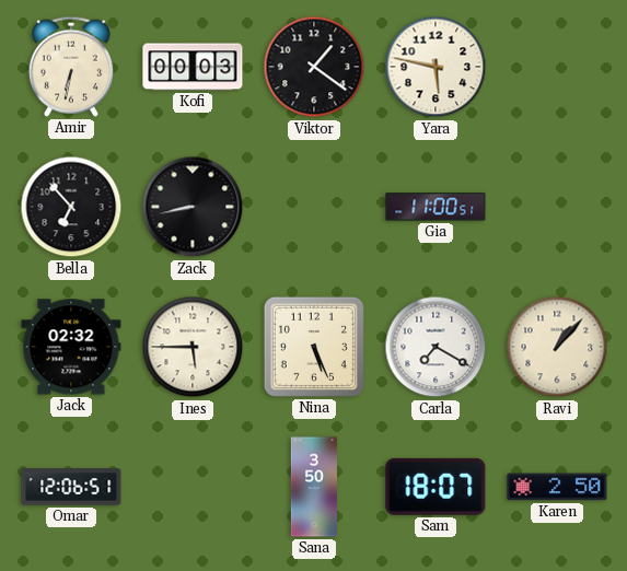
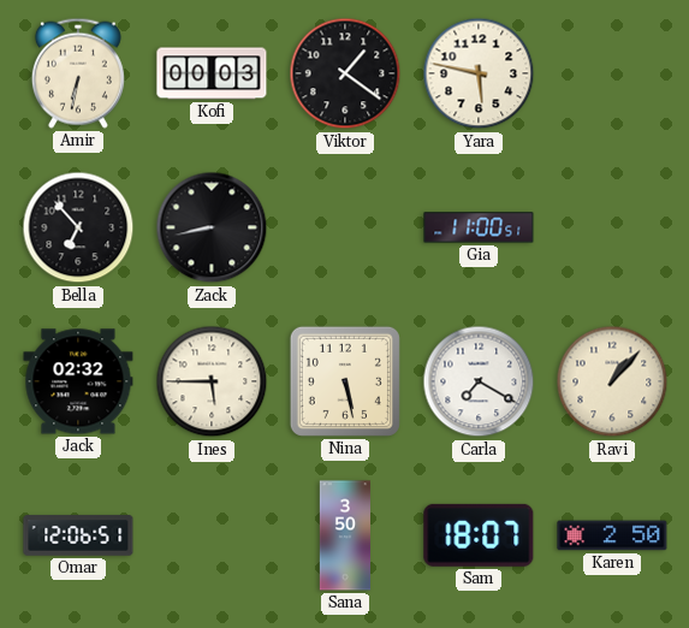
Nina: 5:26 -> 5:28
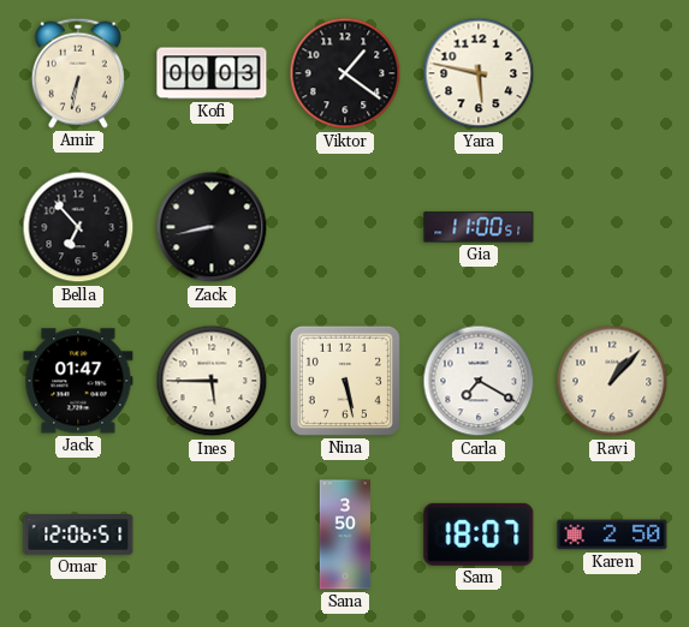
Jack: 02:32 -> 01:47
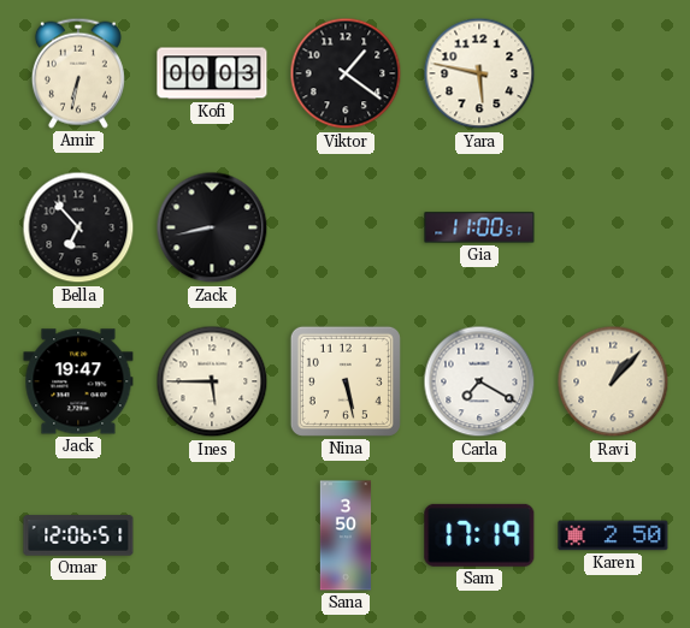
Jack: 01:47 -> 19:47
Sam: 18:07 -> 17:19
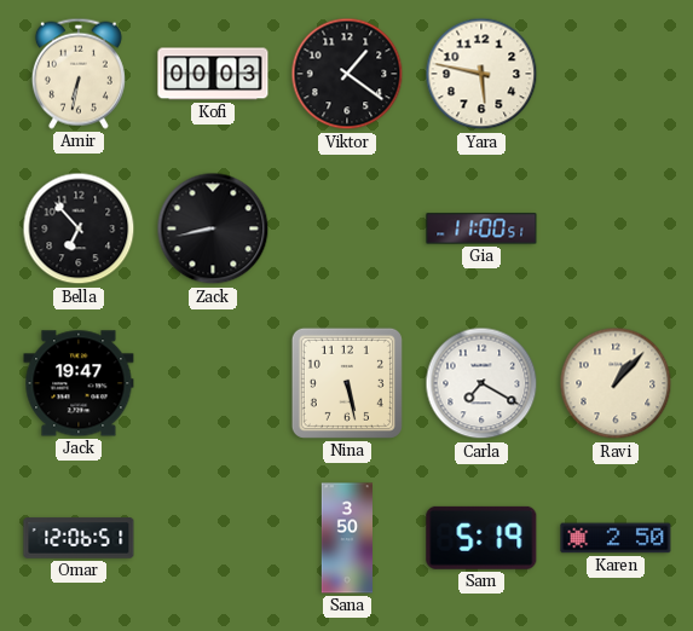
Ines: 5:45 -> none
Sam: 17:19 -> 5:19
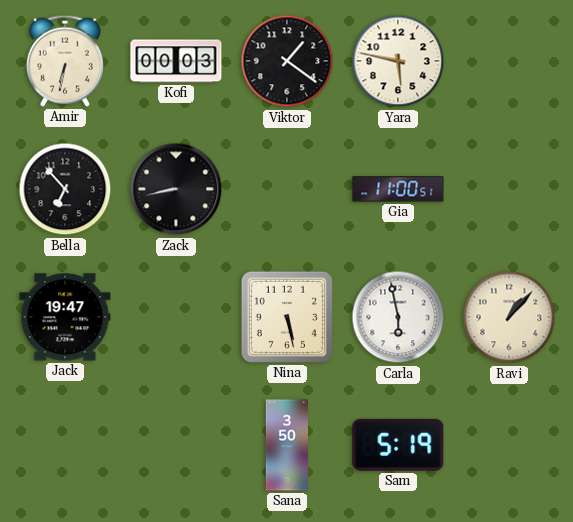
Carla: 7:20 -> 5:58
Omar: 12:06 -> none
Karen: 2:50 -> none
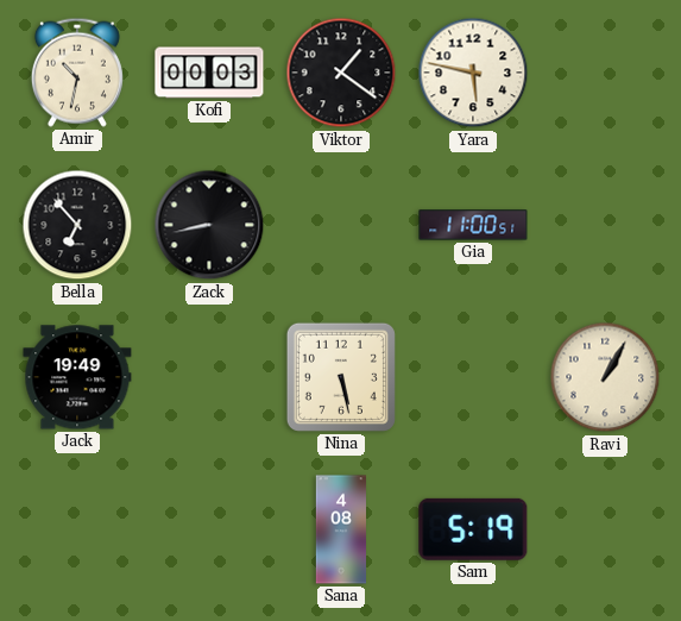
Amir: 6:32 -> 10:32
Jack: 19:47 -> 19:49
Carla: 5:58 -> none
Ravi: 1:07 -> 1:05
Sana: 3:50 -> 4:08
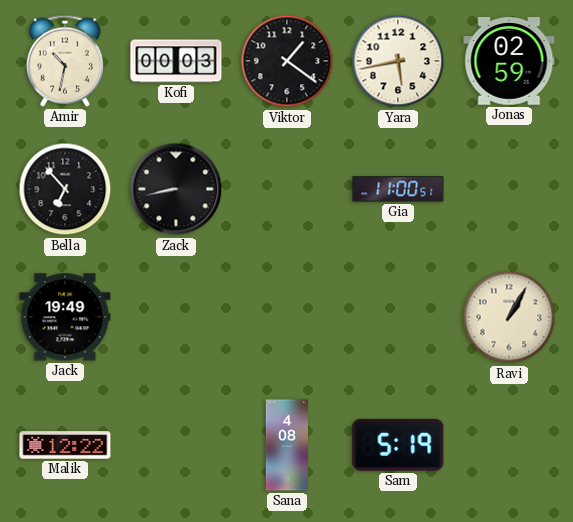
Yara: 5:47 -> 5:43
Jonas: none -> 02:59
Nina: 5:28 -> none
Malik: none -> 12:22
